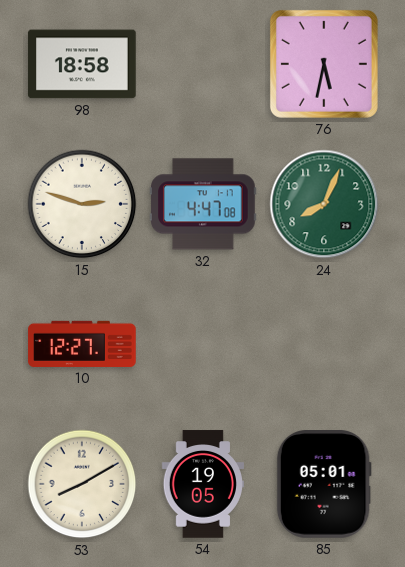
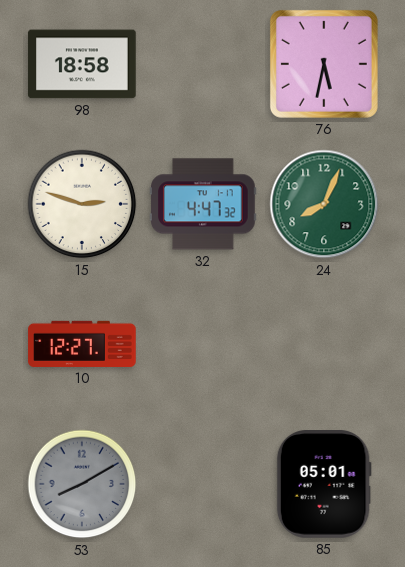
32: 4:47:08 -> 4:47:32
53 dial: cream -> grey
54: 19:05 -> none
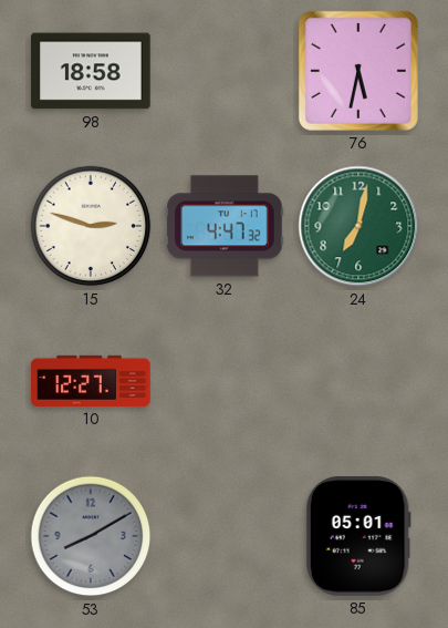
24: 8:04 -> 7:02
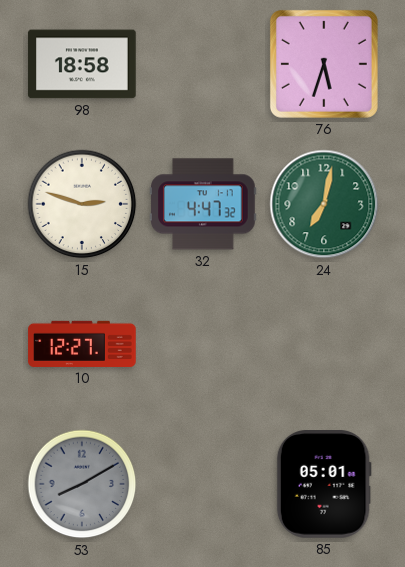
76: 5:32 -> 5:33
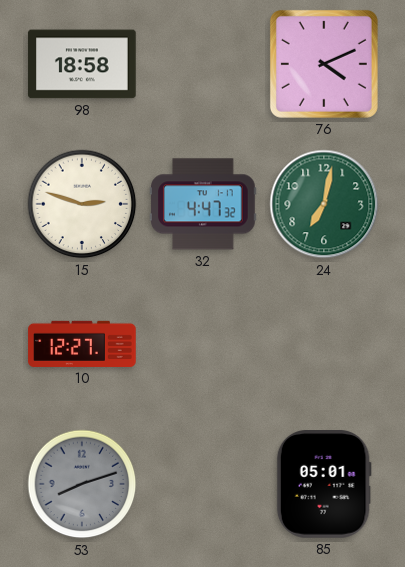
76: 5:33 -> 4:11
53: 8:10 -> 8:12
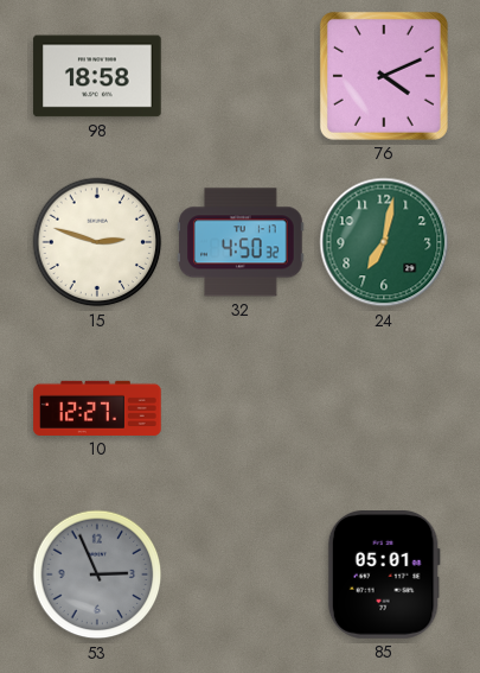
32: 4:47 -> 4:50
53: 8:12 -> 2:56
